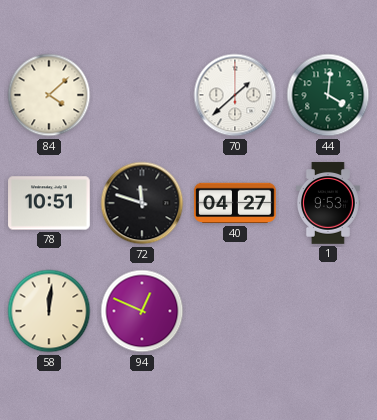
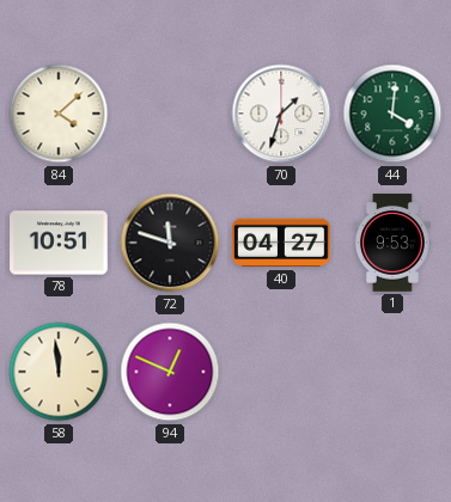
70: 1:38 -> 1:33
58: 12:01 -> 11:59
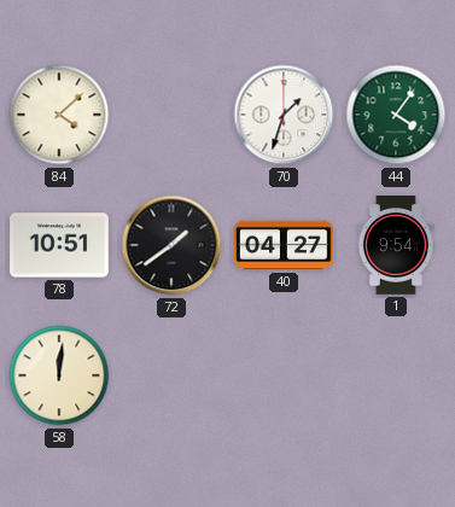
44: 4:01 -> 4:06
72: 11:48 -> 1:39
1: 9:53 -> 9:54
58: 11:59 -> 12:01
94: 12:49 -> none
